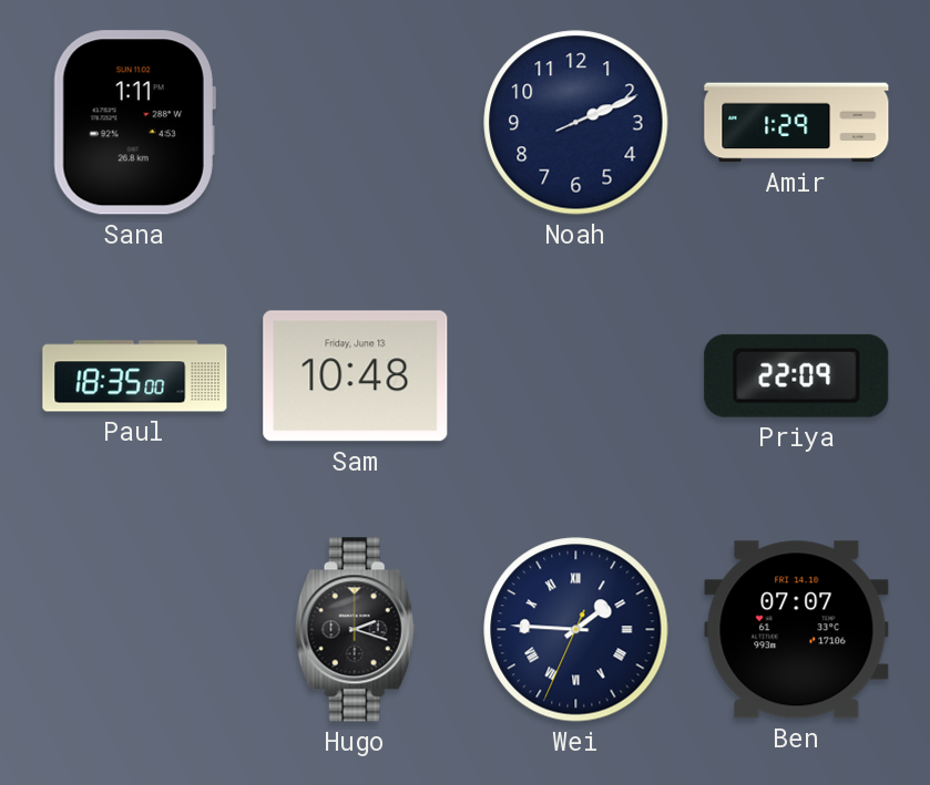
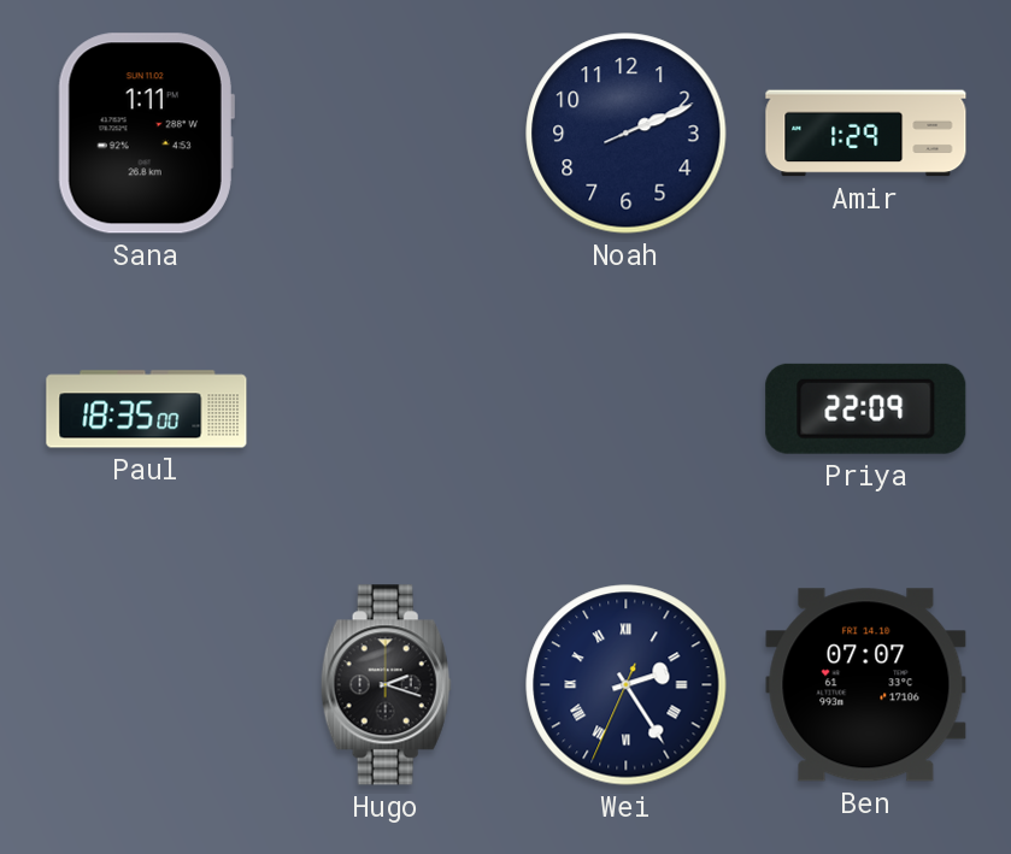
Sam: 10:48 -> none
Wei: 1:45 -> 2:24
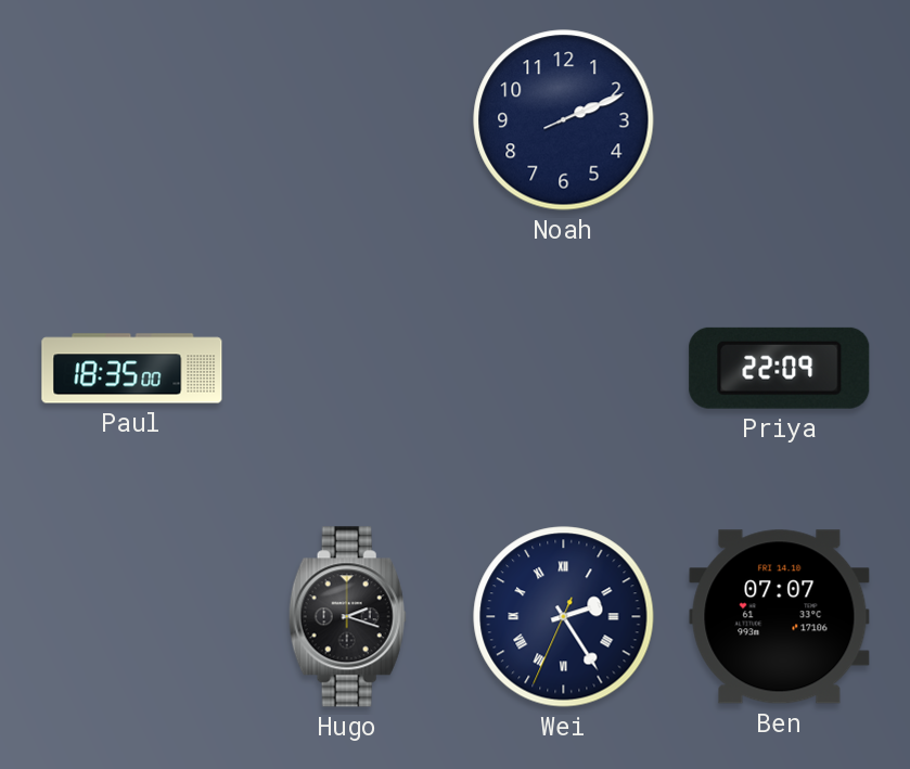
Sana: 1:11 -> none
Amir: 1:29 -> none
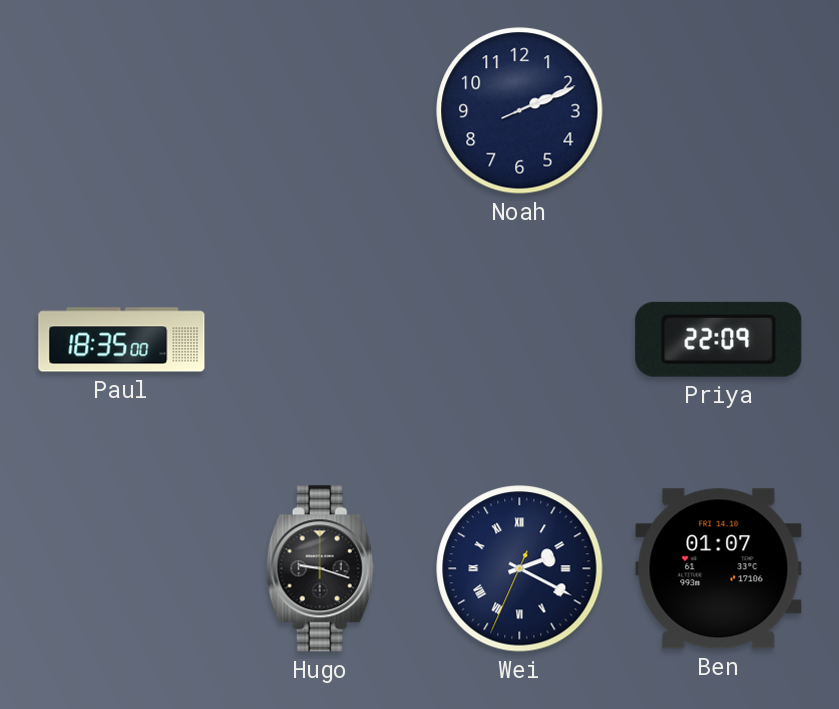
Hugo: 2:18 -> 9:18
Wei: 2:24 -> 2:19
Ben: 07:07 -> 01:07
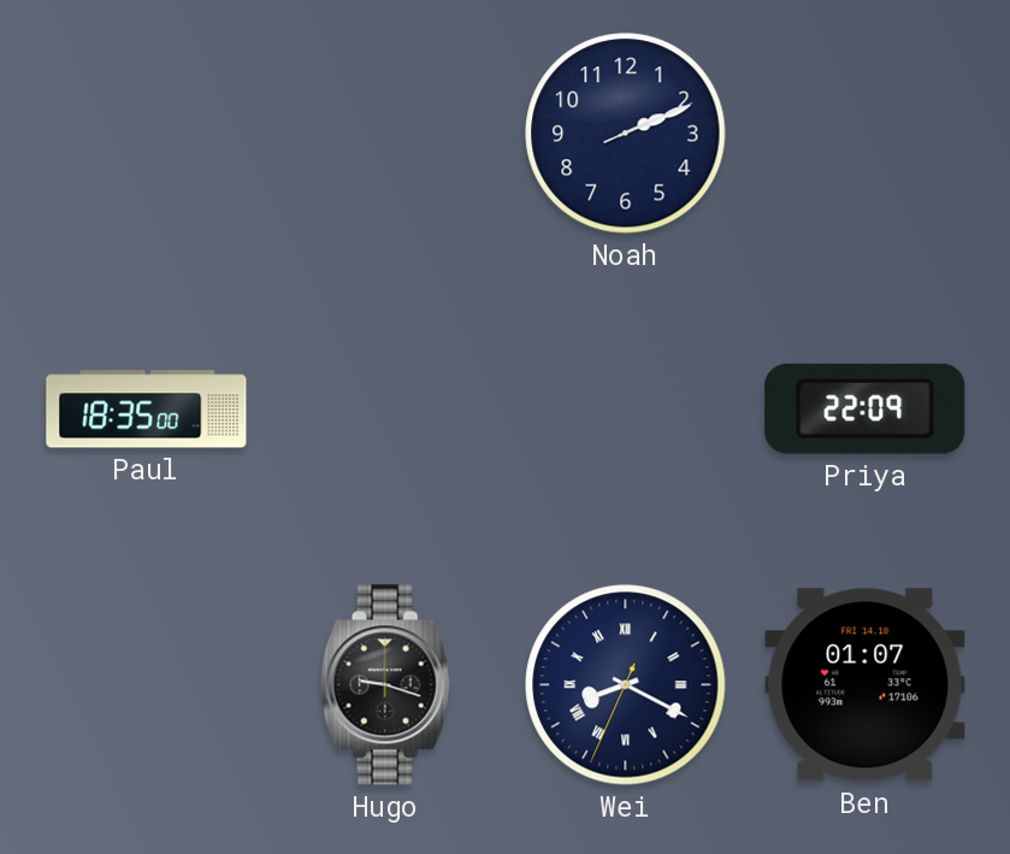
Wei: 2:19 -> 8:19
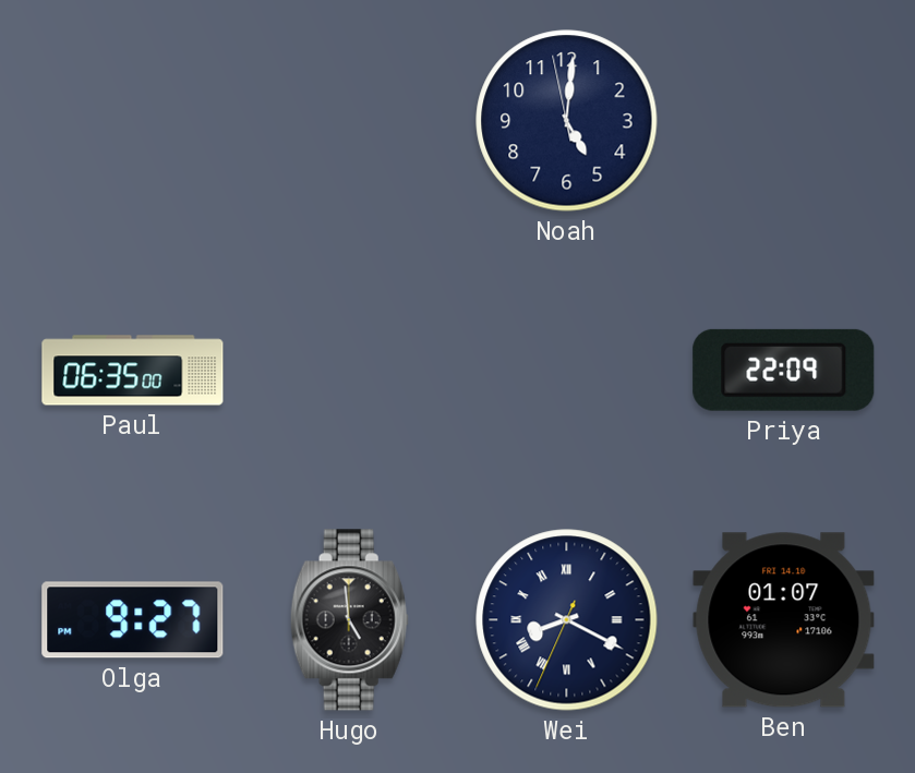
Noah: 2:11 -> 5:00
Paul: 18:35 -> 06:35
Olga: none -> 9:27
Hugo: 9:18 -> 4:59
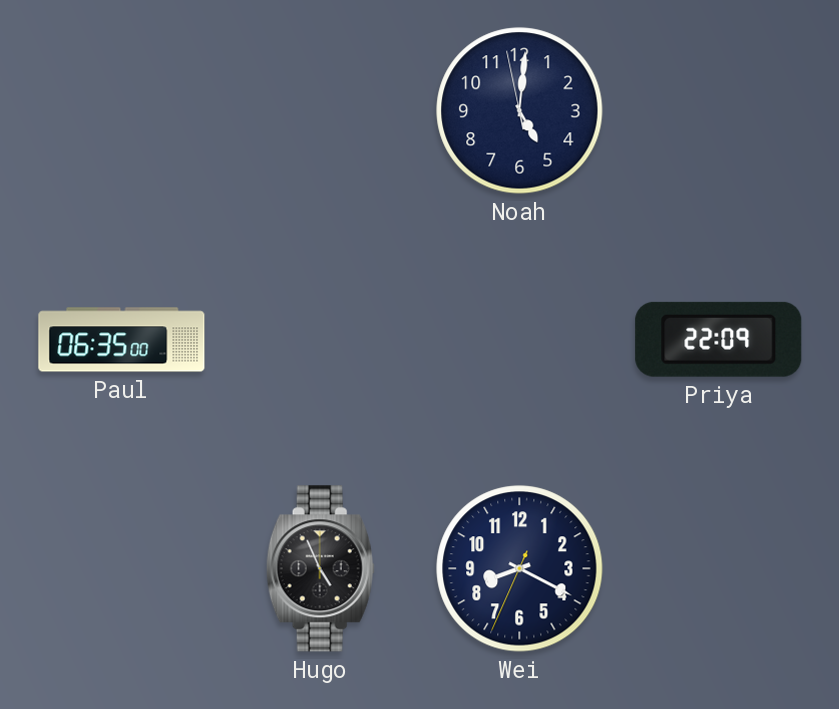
Olga: 9:27 -> none
Hugo: 4:59 -> 4:56
Wei numerals: Roman -> Arabic
Ben: 01:07 -> none
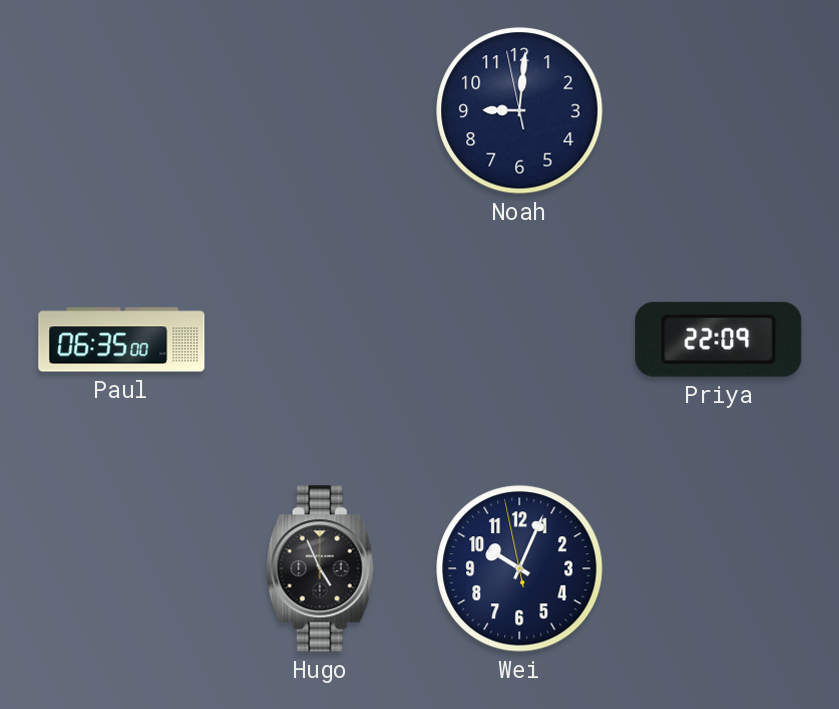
Noah: 5:00 -> 9:00
Wei: 8:19 -> 10:03
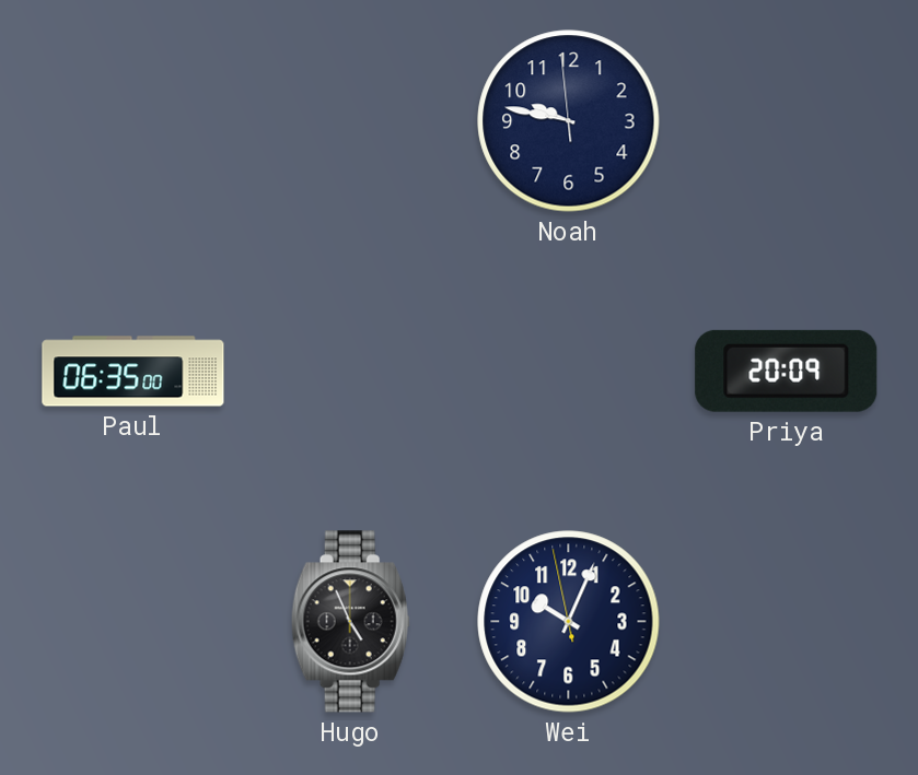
Noah: 9:00 -> 9:46
Priya: 22:09 -> 20:09
